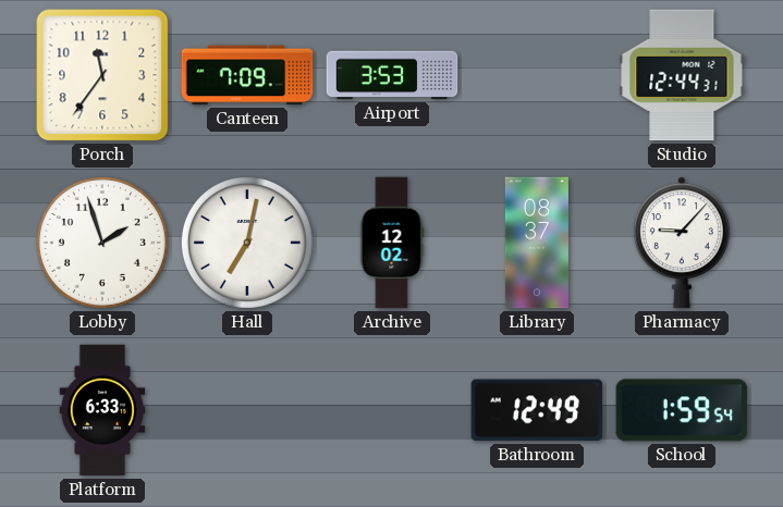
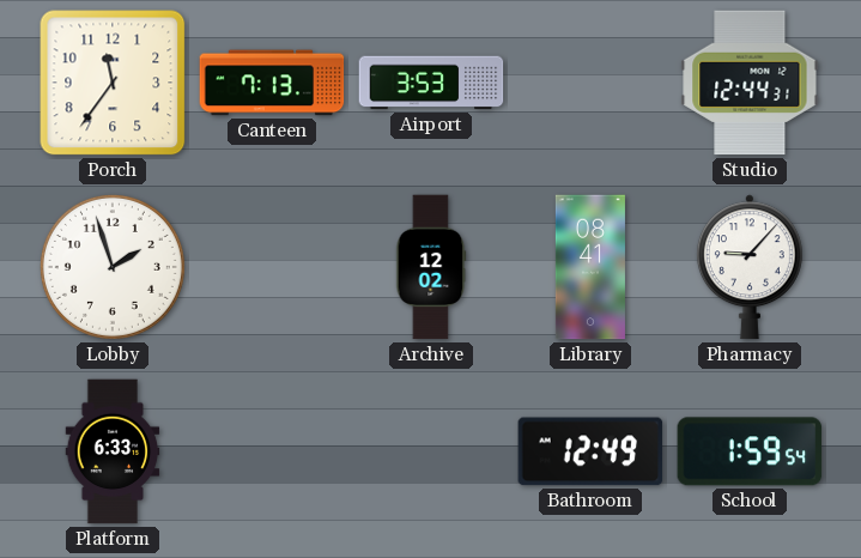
Canteen: 7:09 -> 7:13
Hall: 7:02 -> none
Library: 08:37 -> 08:41
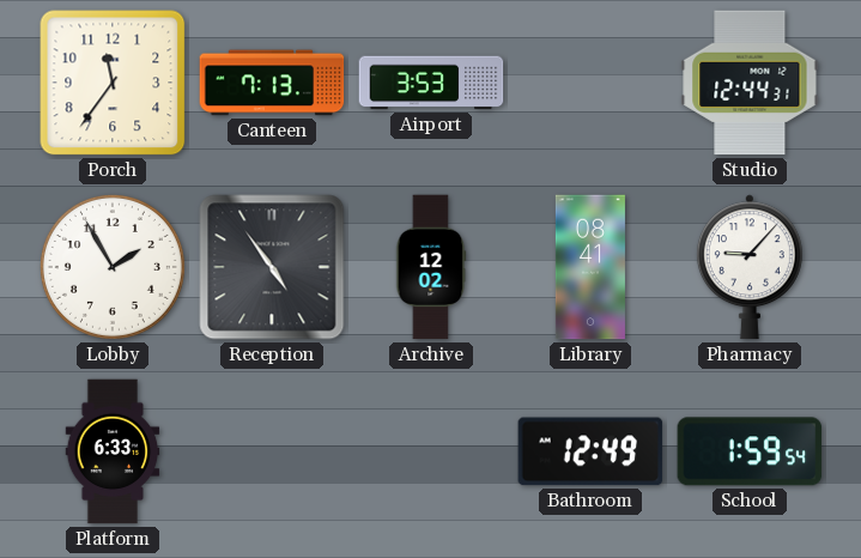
Lobby: 1:57 -> 1:55
Reception: none -> 4:54
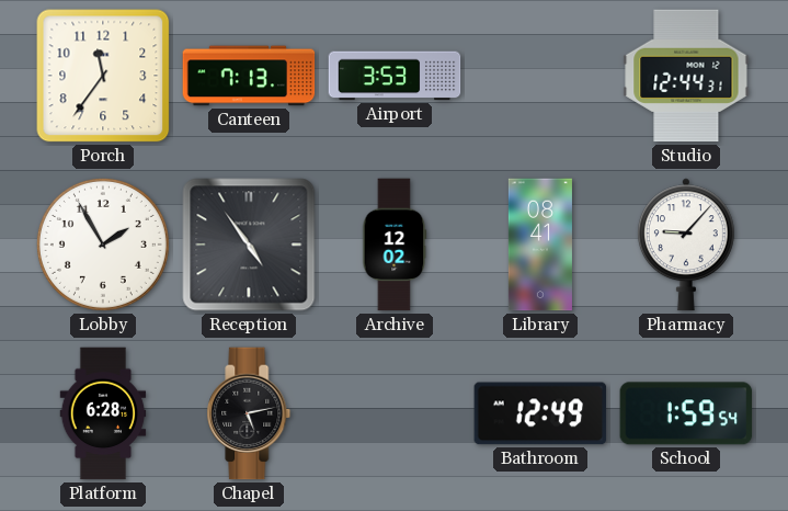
Platform: 6:33 -> 6:28
Chapel: none -> 5:13
